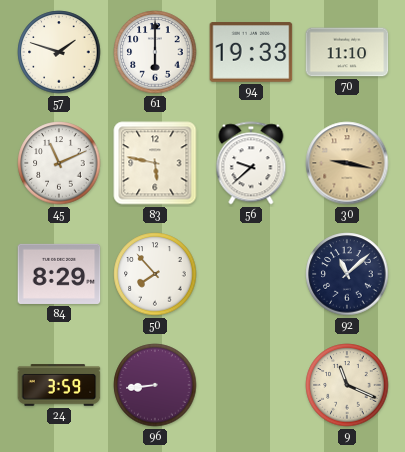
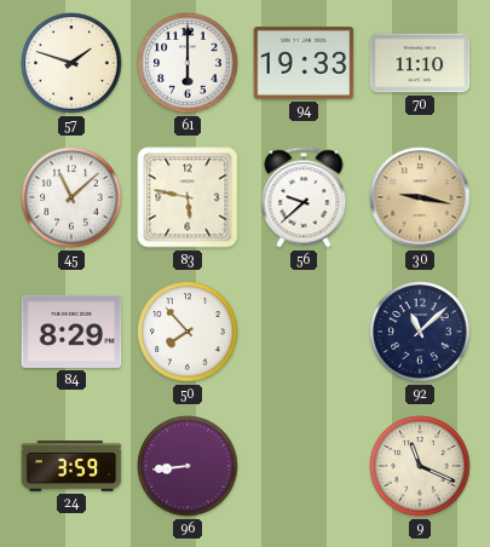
45: 11:11 -> 11:08
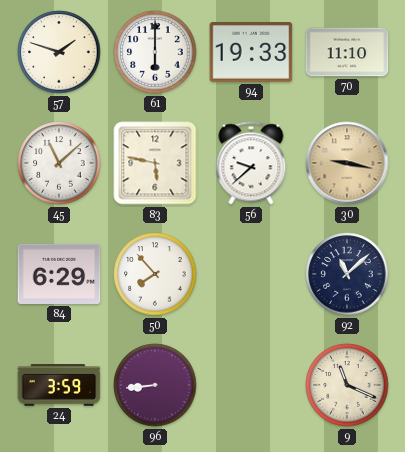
84: 8:29 -> 6:29
